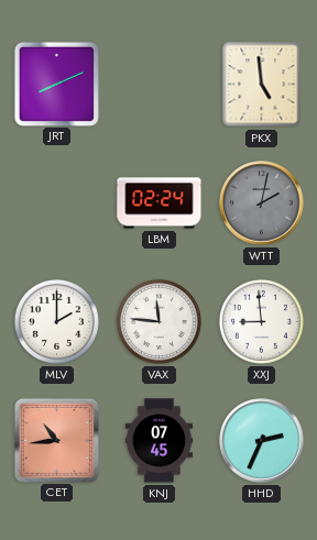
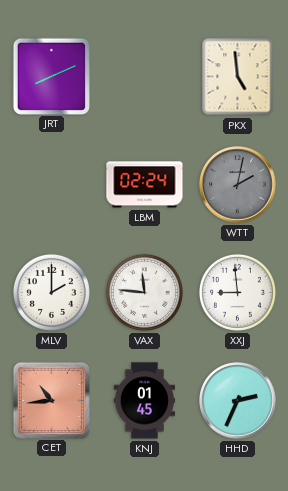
KNJ: 07:45 -> 01:45
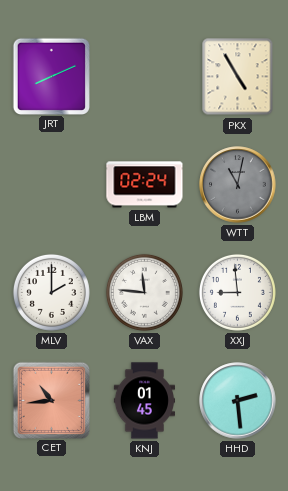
PKX: 4:59 -> 4:55
WTT: 2:02 -> 11:02
HHD: 2:34 -> 2:29
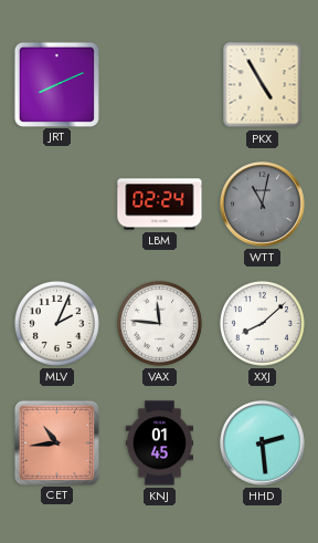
MLV: 2:00 -> 2:04
XXJ: 8:59 -> 8:08
